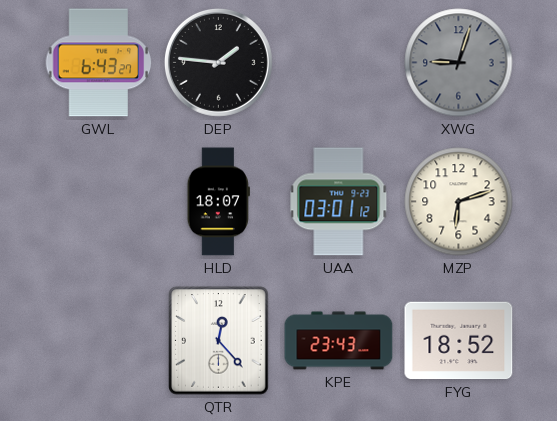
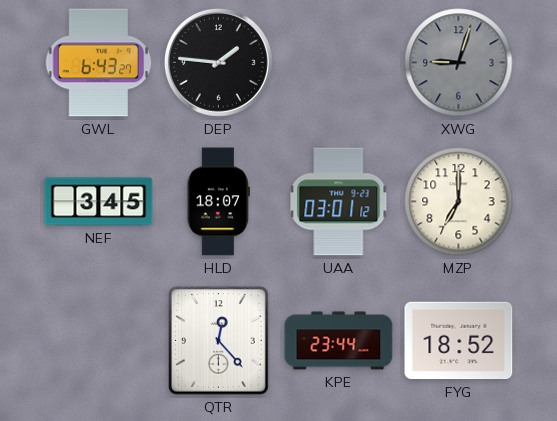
NEF: none -> 3:45
MZP: 6:12 -> 7:00
KPE: 23:43 -> 23:44
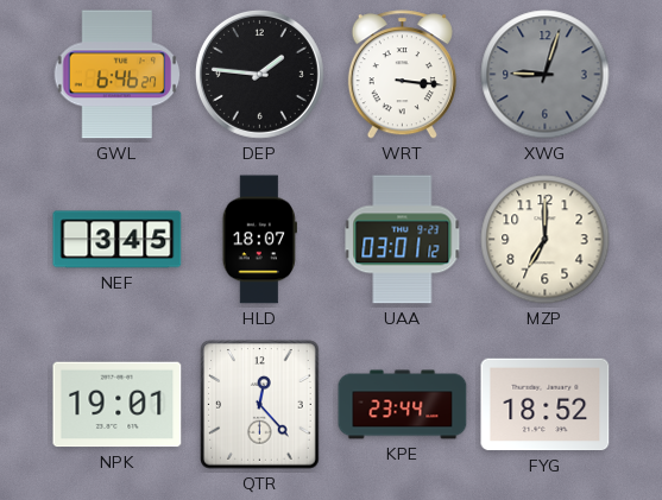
GWL: 6:43 -> 6:46
WRT: none -> 3:16
NPK: none -> 19:01
